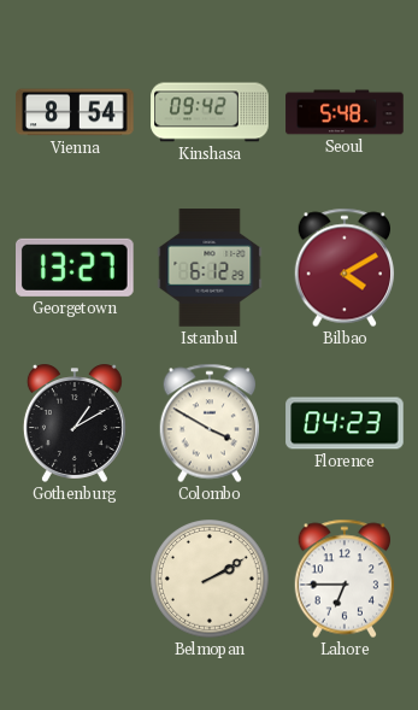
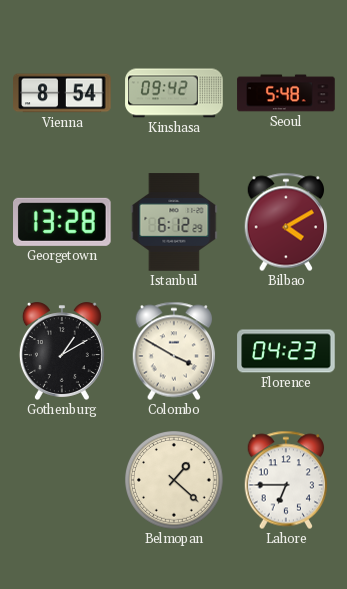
Georgetown: 13:27 -> 13:28
Belmopan: 2:10 -> 1:22
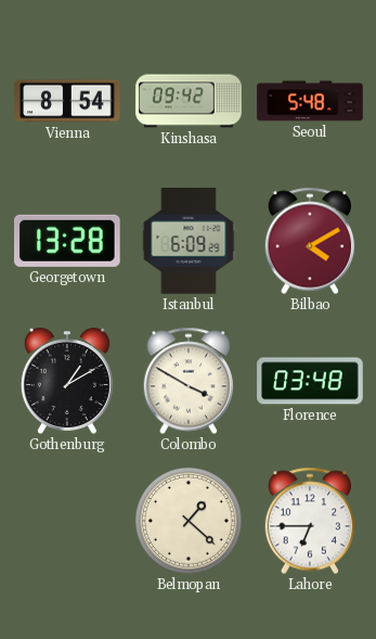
Istanbul: 6:12 -> 6:09
Florence: 04:23 -> 03:48
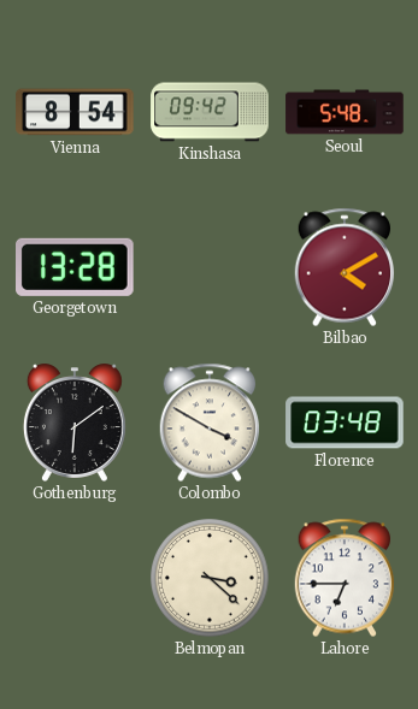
Istanbul: 6:09 -> none
Gothenburg: 1:10 -> 6:09
Belmopan: 1:22 -> 3:22
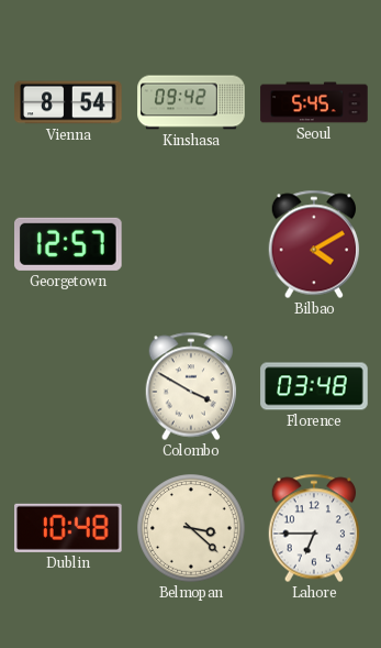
Seoul: 5:48 -> 5:45
Georgetown: 13:28 -> 12:57
Gothenburg: 6:09 -> none
Dublin: none -> 10:48
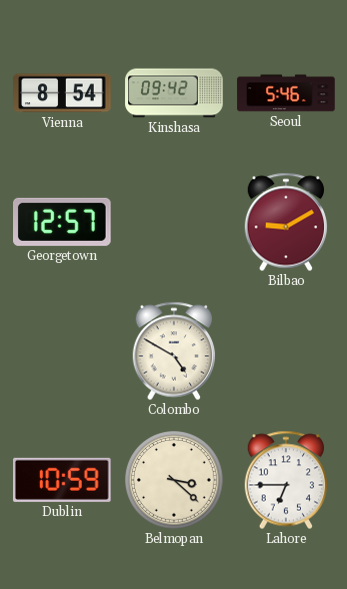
Seoul: 5:45 -> 5:46
Bilbao: 4:10 -> 9:10
Colombo: 3:50 -> 4:50
Florence: 03:48 -> none
Dublin: 10:48 -> 10:59
